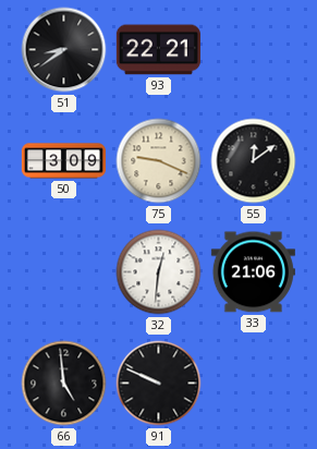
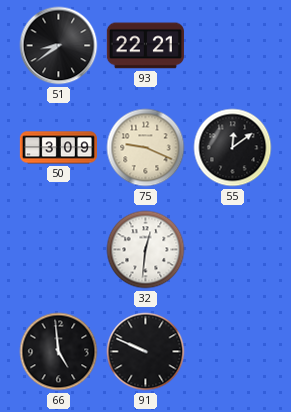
33: 21:06 -> none
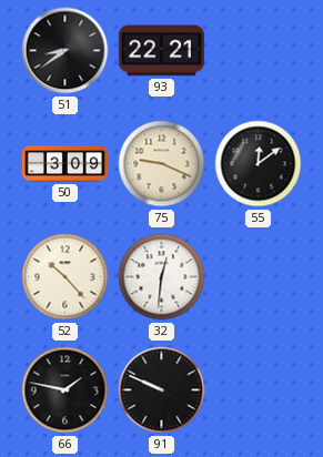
52: none -> 10:23
66: 4:59 -> 1:47
